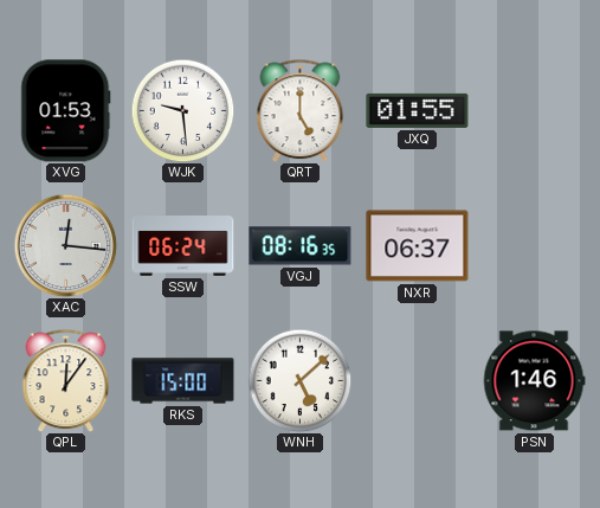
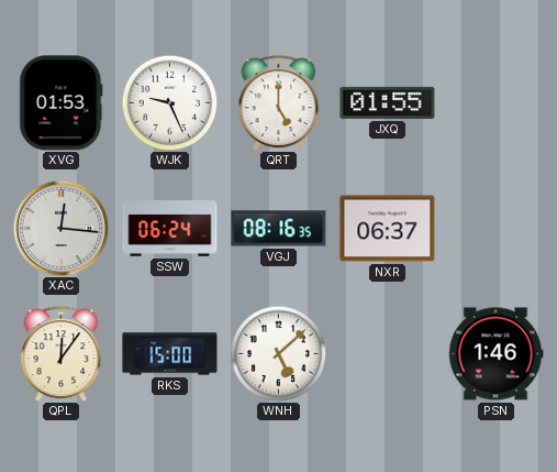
WJK: 9:29 -> 9:26
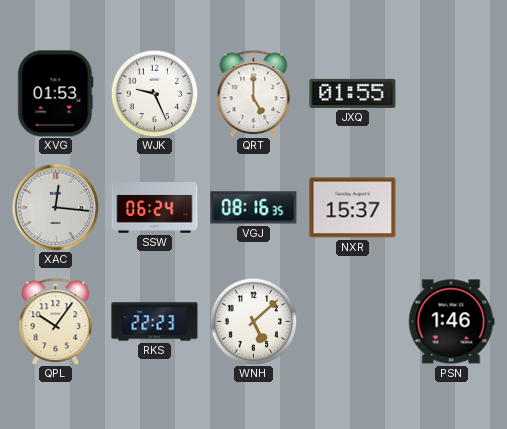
NXR: 06:37 -> 15:37
QPL: 12:06 -> 10:06
RKS: 15:00 -> 22:23
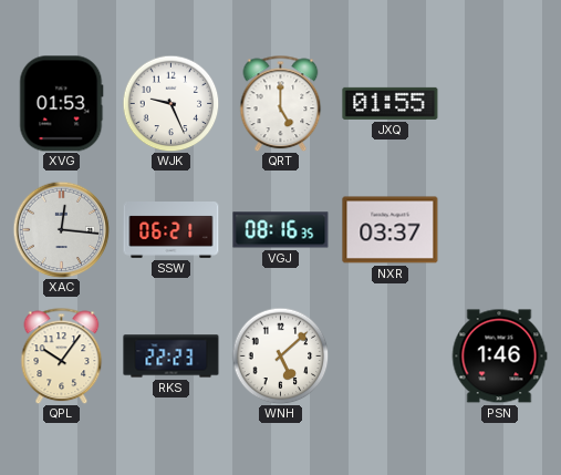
SSW: 06:24 -> 06:21
NXR: 15:37 -> 03:37
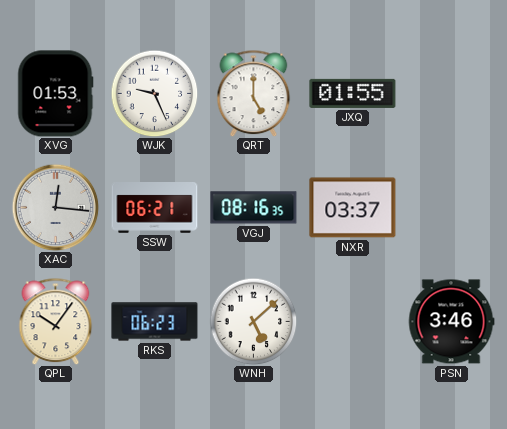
RKS: 22:23 -> 06:23
PSN: 1:46 -> 3:46
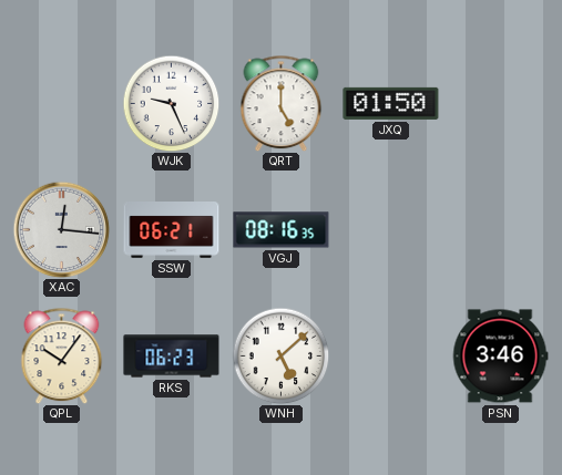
XVG: 01:53 -> none
JXQ: 01:55 -> 01:50
NXR: 03:37 -> none
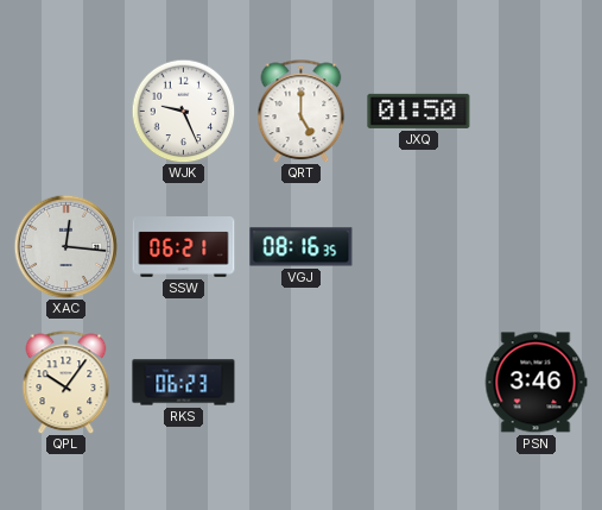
WNH: 5:08 -> none
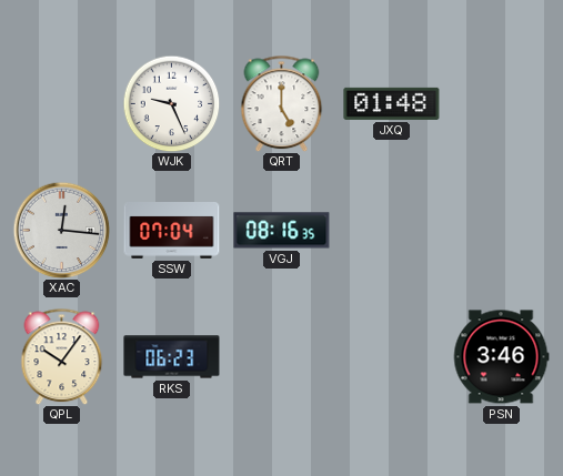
JXQ: 01:50 -> 01:48
SSW: 06:21 -> 07:04
